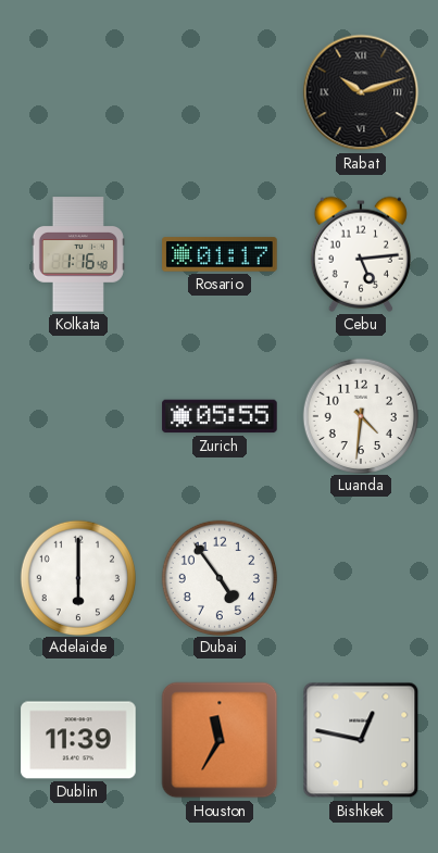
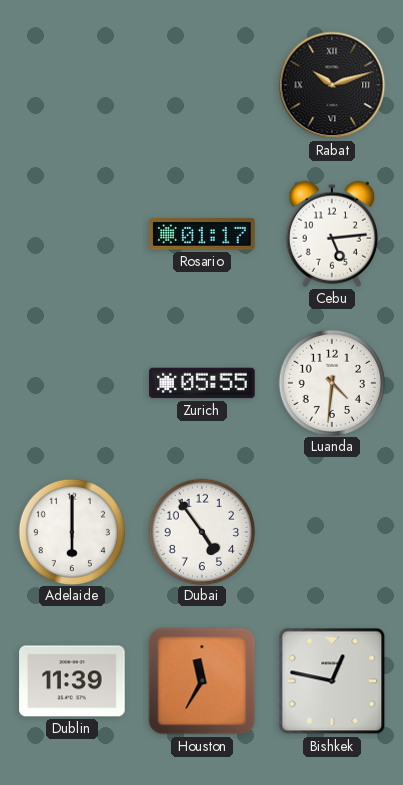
Kolkata: 1:16 -> none
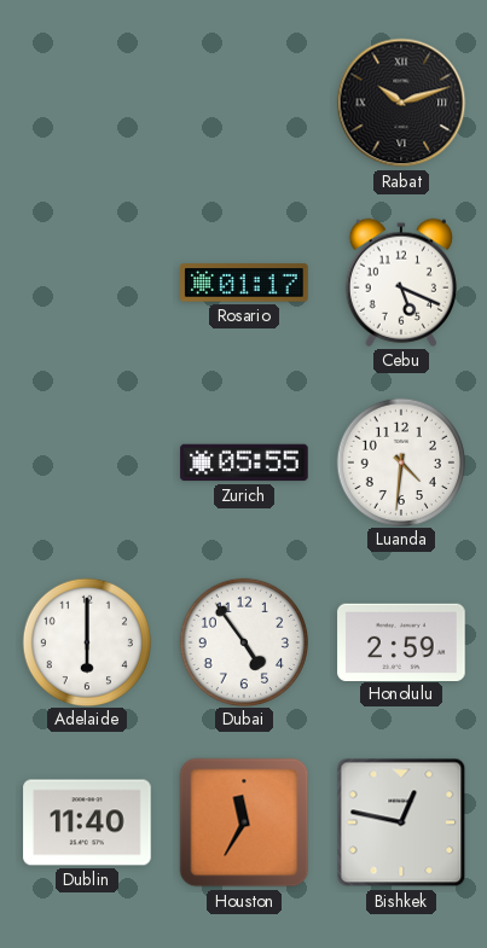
Cebu: 5:14 -> 5:19
Honolulu: none -> 2:59
Dublin: 11:39 -> 11:40
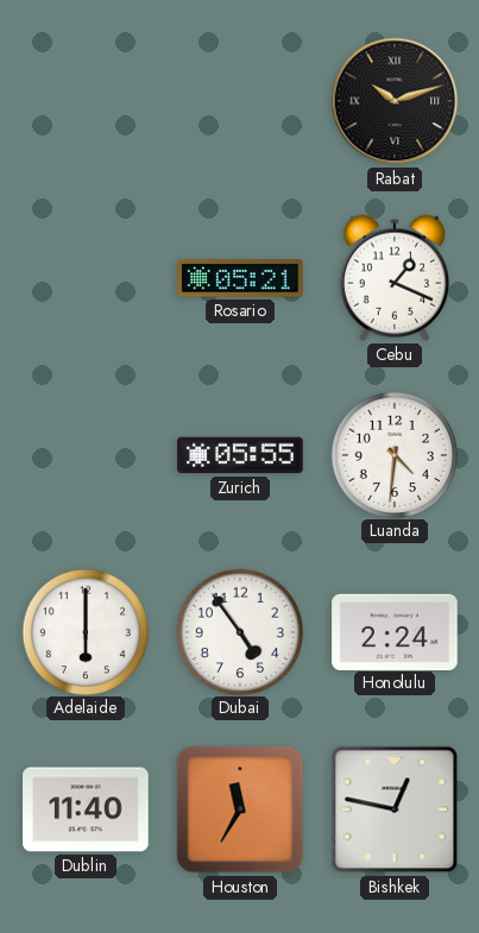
Rosario: 01:17 -> 05:21
Cebu: 5:19 -> 1:19
Honolulu: 2:59 -> 2:24
